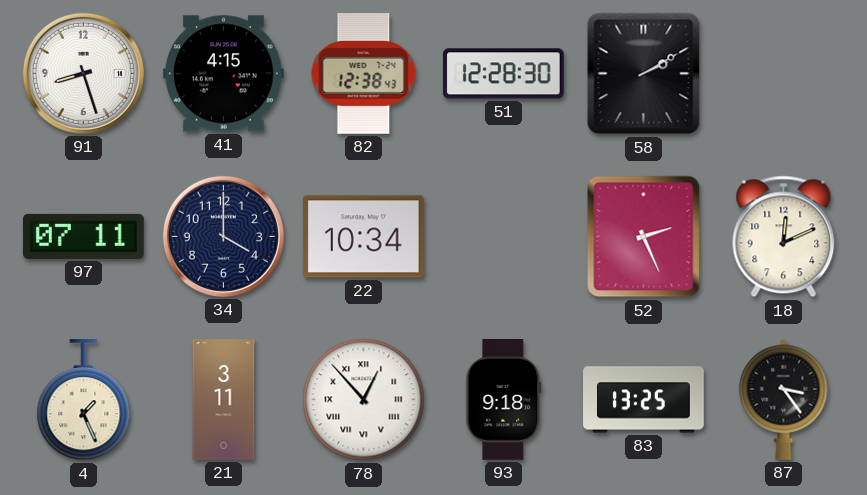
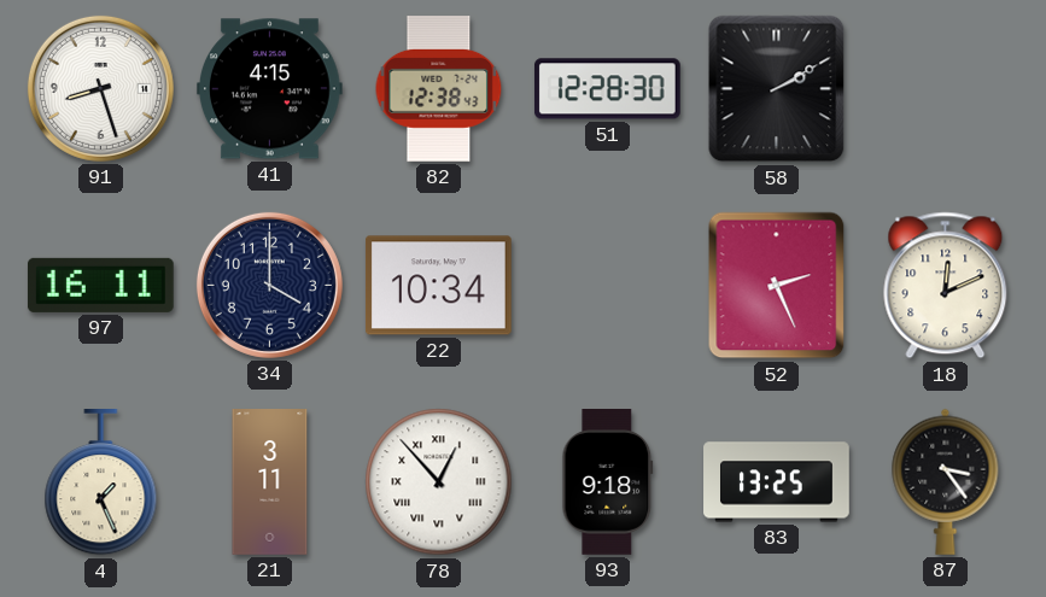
97: 07:11 -> 16:11
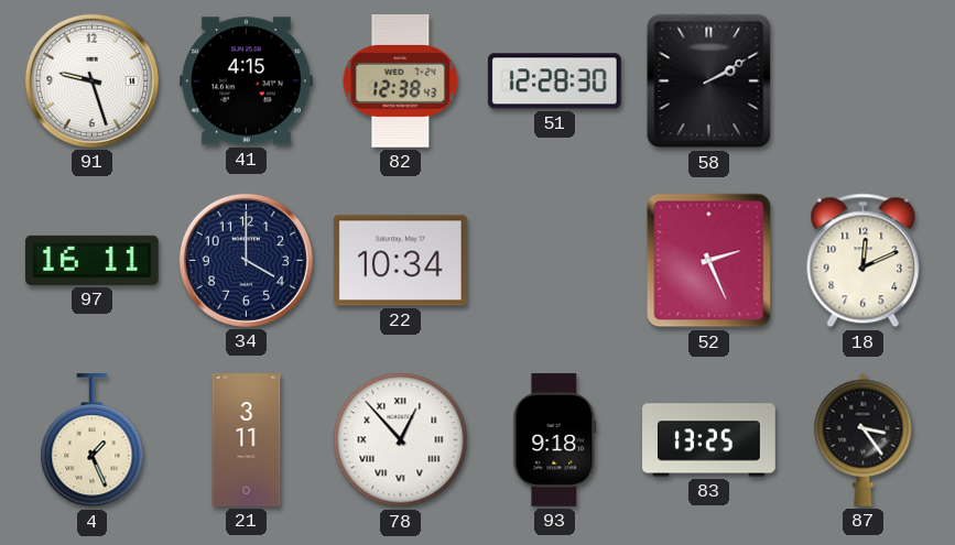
91: 8:27 -> 9:27
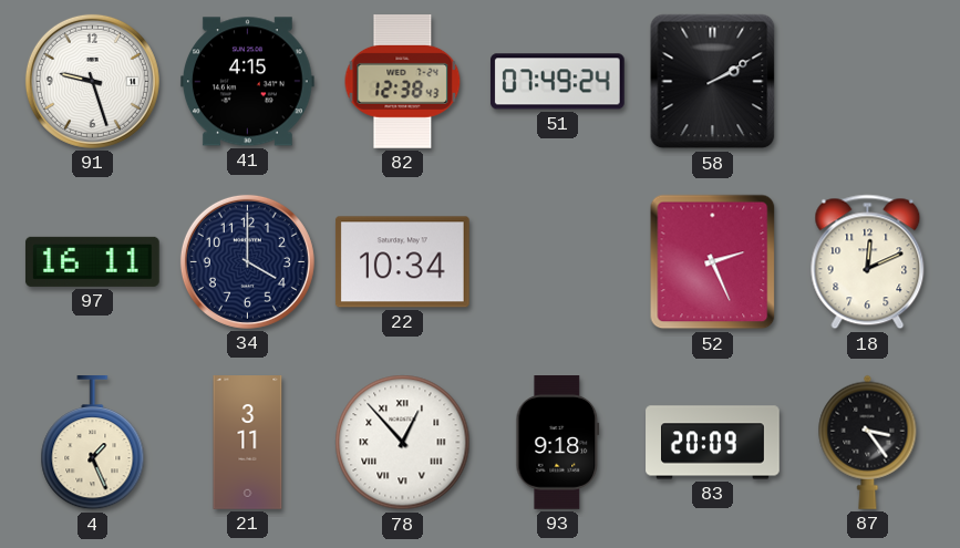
51: 12:28 -> 07:49
83: 13:25 -> 20:09
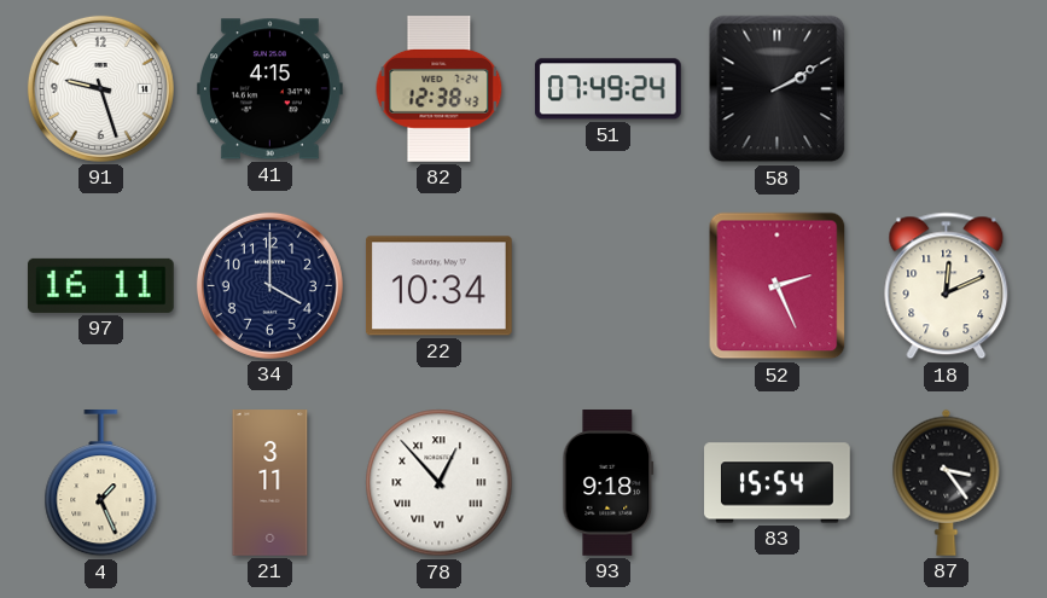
83: 20:09 -> 15:54
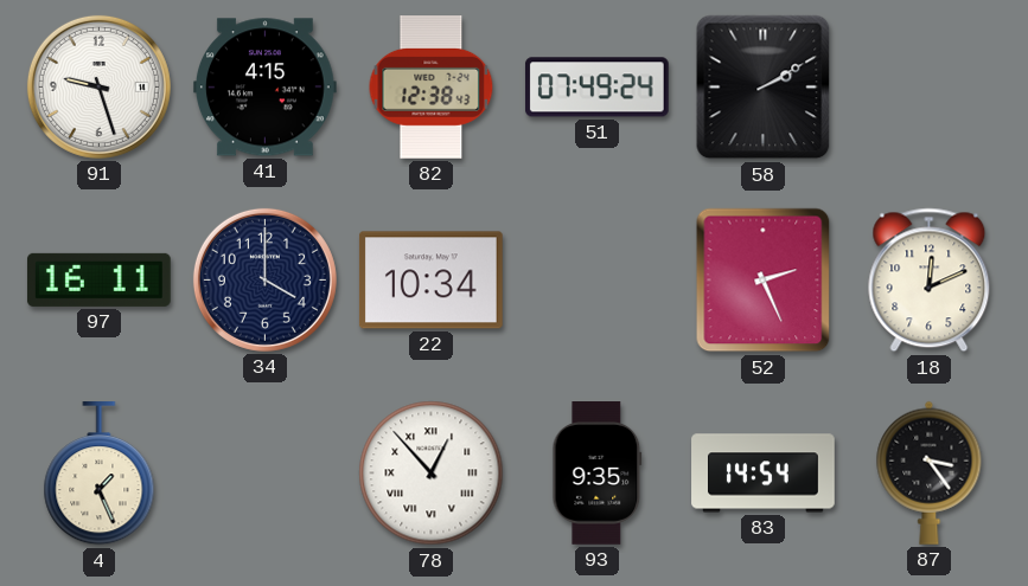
21: 3:11 -> none
93: 9:18 -> 9:35
83: 15:54 -> 14:54
